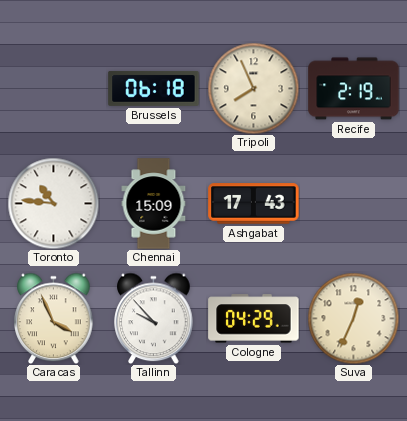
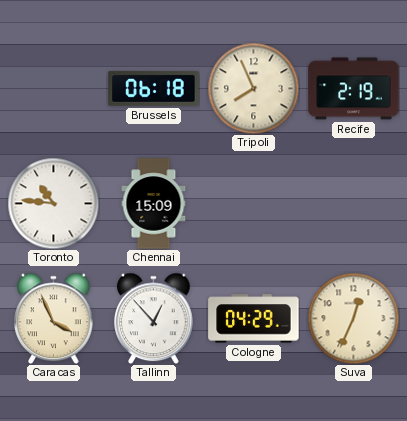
Ashgabat: 17:43 -> none
Tallinn: 9:53 -> 12:53
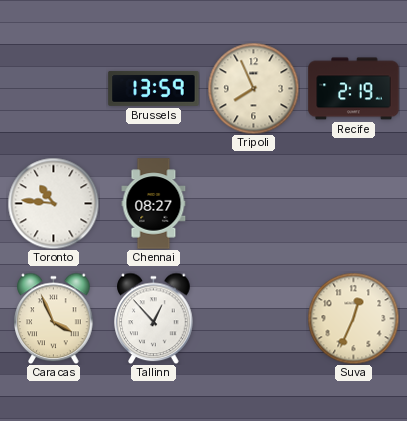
Brussels: 06:18 -> 13:59
Chennai: 15:09 -> 08:27
Cologne: 04:29 -> none
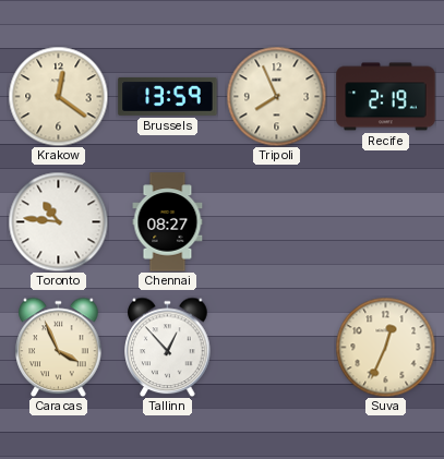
Krakow: none -> 12:21
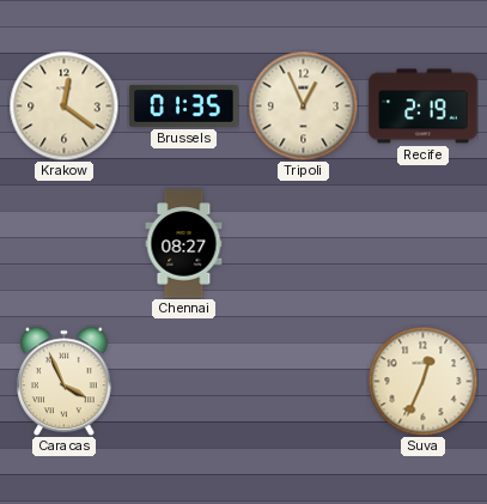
Brussels: 13:59 -> 01:35
Tripoli: 7:56 -> 12:56
Toronto: 10:46 -> none
Tallinn: 12:53 -> none
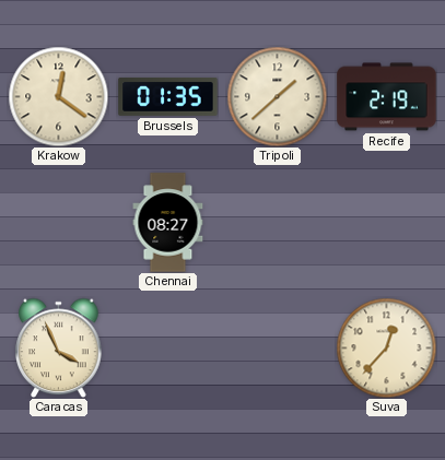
Tripoli: 12:56 -> 1:38
Suva: 12:34 -> 12:37
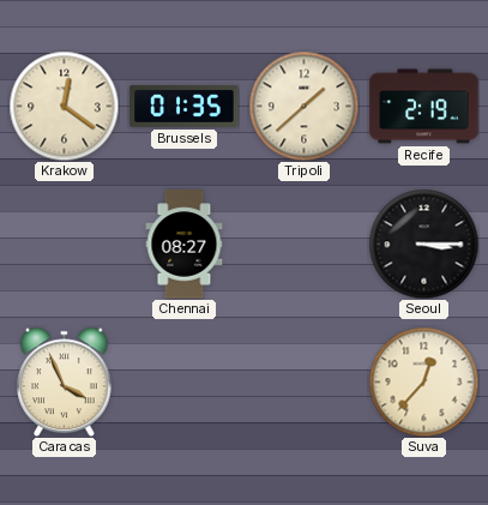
Seoul: none -> 3:15
